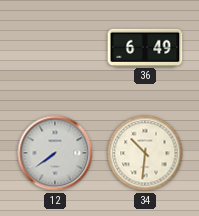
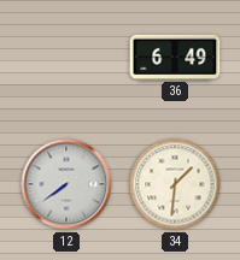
34: 10:31 -> 1:31
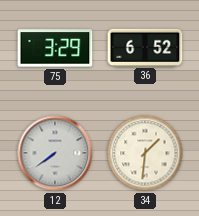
75: none -> 3:29
36: 6:49 -> 6:52
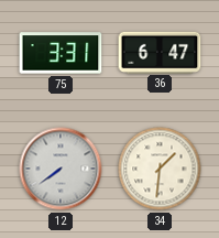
75: 3:29 -> 3:31
36: 6:52 -> 6:47
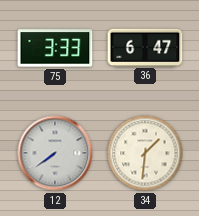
75: 3:31 -> 3:33
